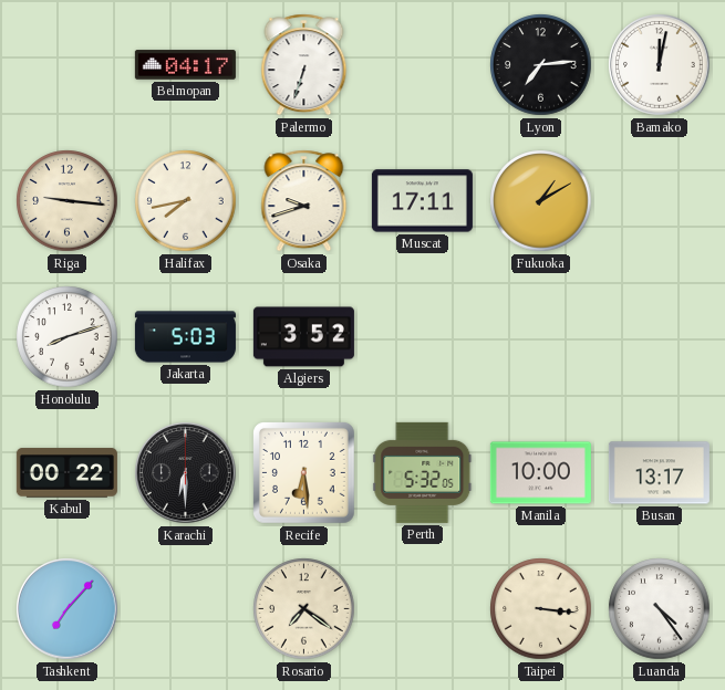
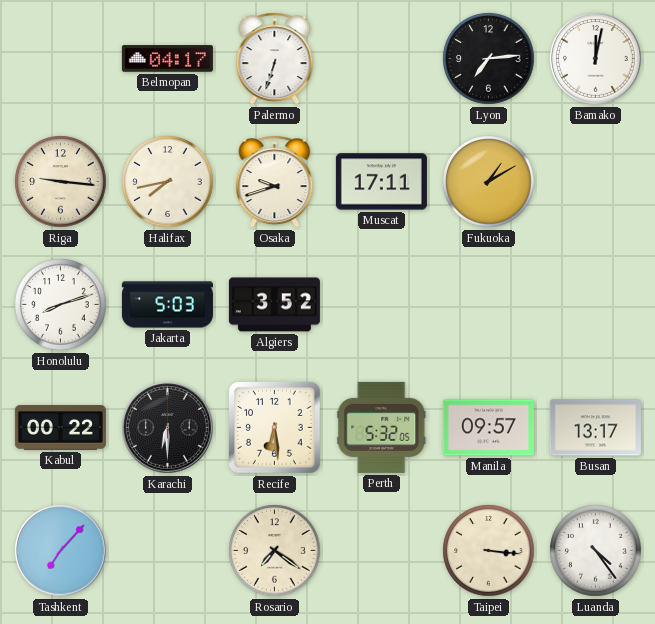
Manila: 10:00 -> 09:57
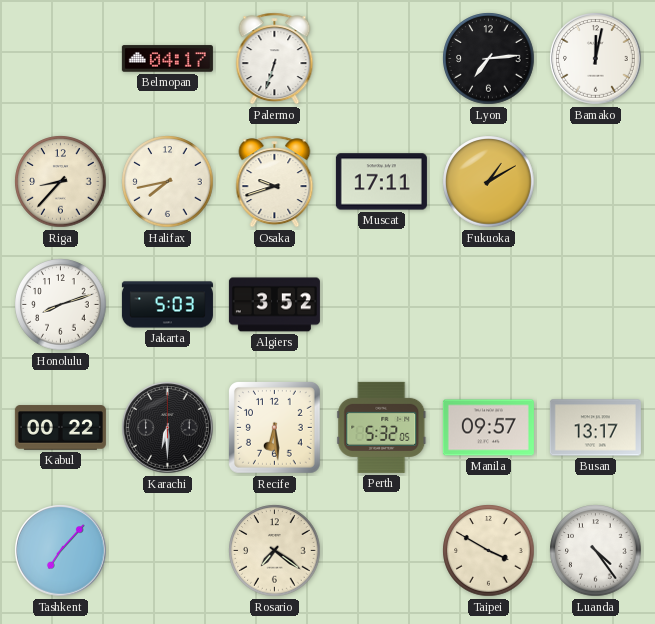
Riga: 9:16 -> 8:37
Taipei: 3:16 -> 3:50
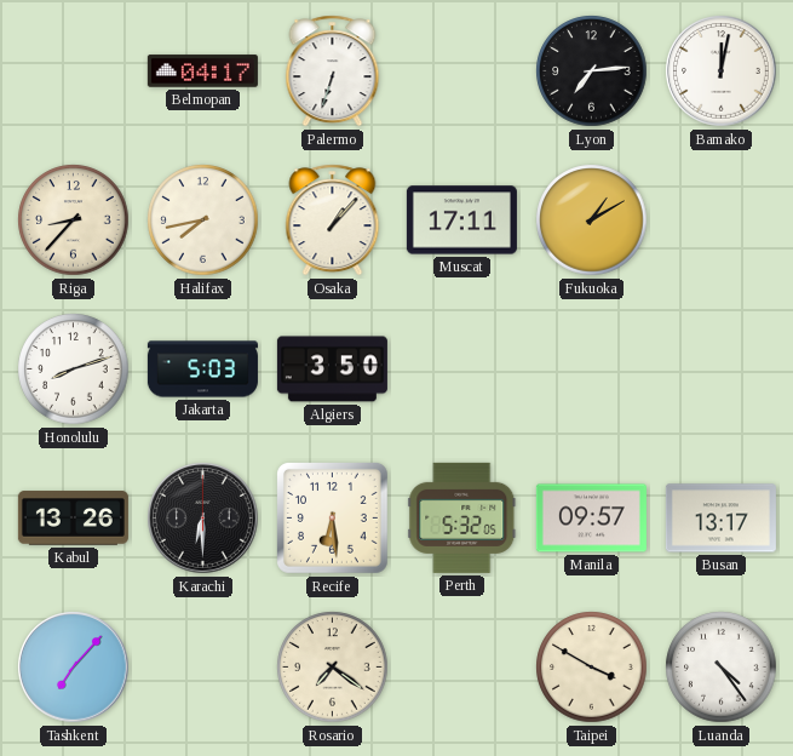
Osaka: 9:42 -> 1:07
Algiers: 3:52 -> 3:50
Kabul: 00:22 -> 13:26
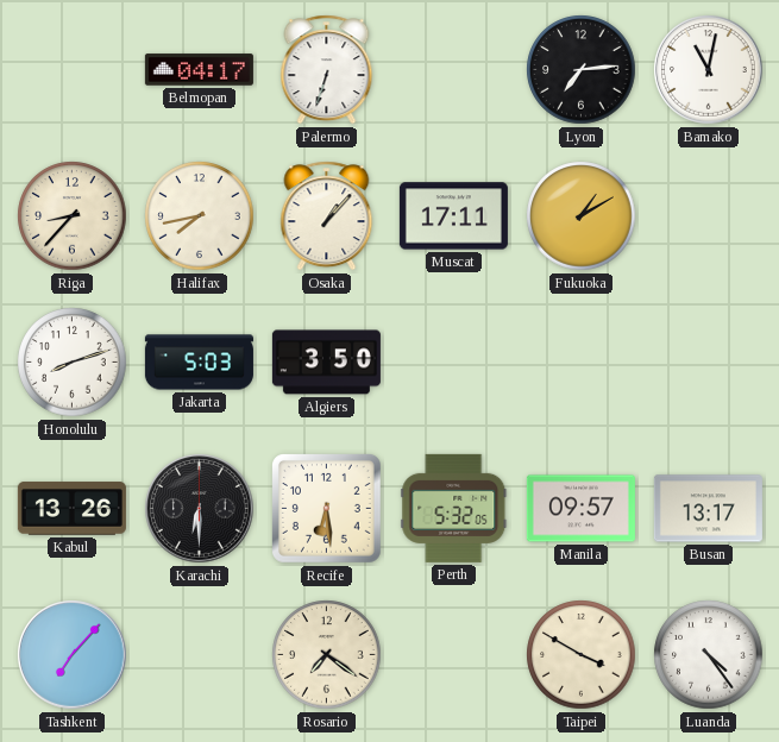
Bamako: 12:02 -> 11:02
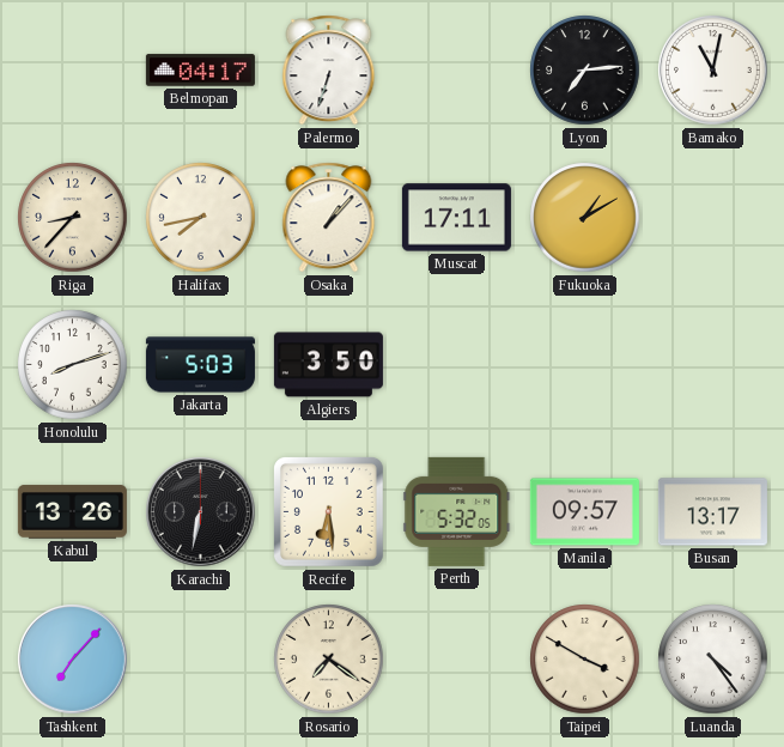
Karachi: 6:30 -> 6:32
